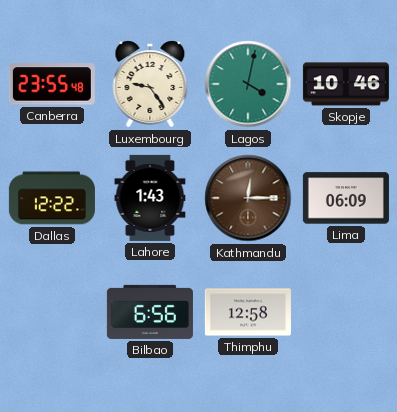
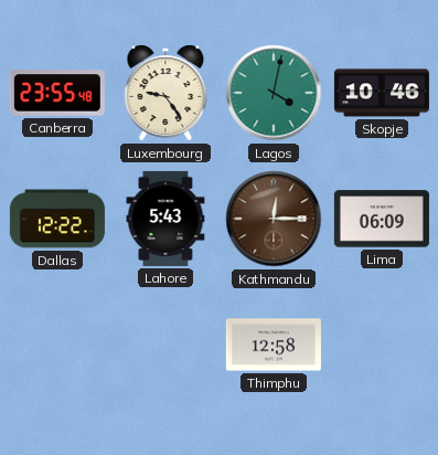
Lahore: 1:43 -> 5:43
Bilbao: 6:56 -> none
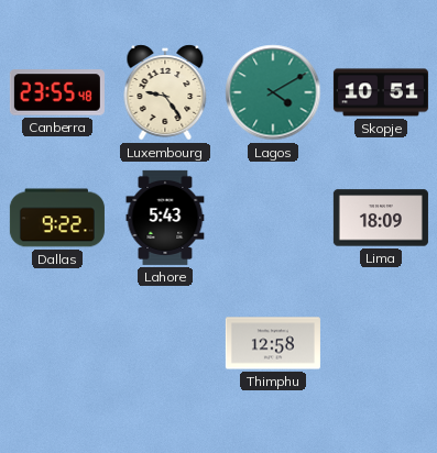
Lagos: 4:02 -> 4:10
Skopje: 10:46 -> 10:51
Dallas: 12:22 -> 9:22
Kathmandu: 12:15 -> none
Lima: 06:09 -> 18:09
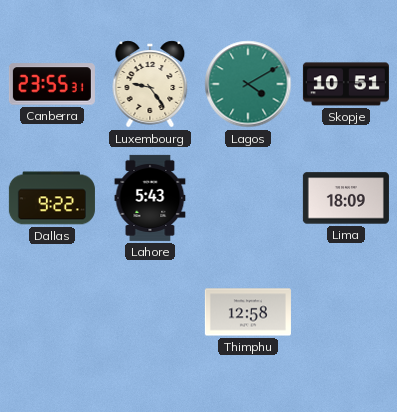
Canberra: 23:55:48 -> 23:55:31
